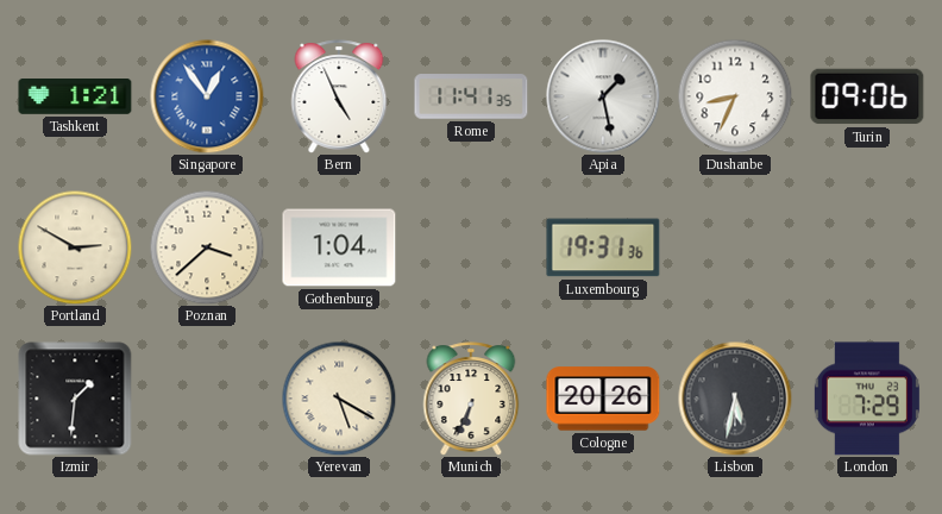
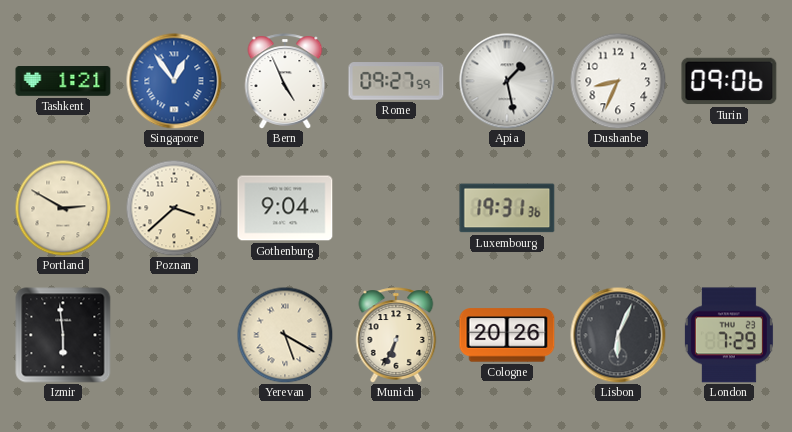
Rome: 11:41 -> 09:27
Gothenburg: 1:04 -> 9:04
Izmir: 1:31 -> 5:59
Lisbon: 5:32 -> 6:04
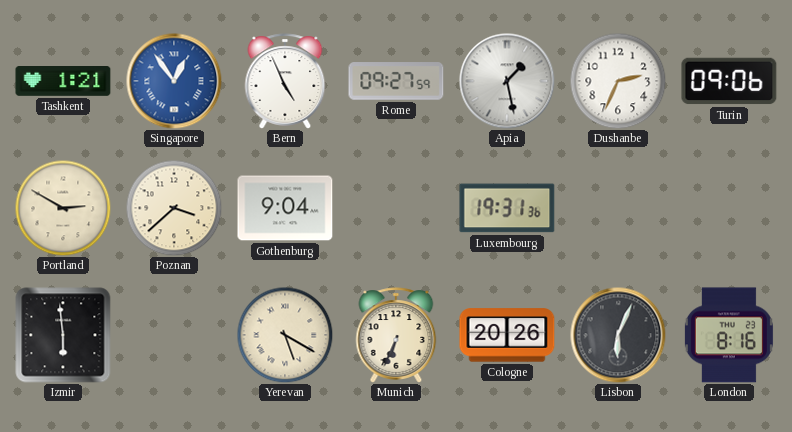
Dushanbe: 8:34 -> 2:34
London: 7:29 -> 8:16
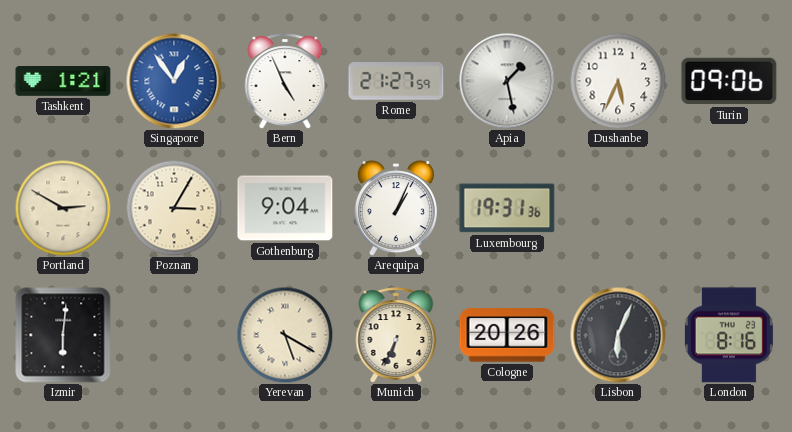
Rome: 09:27 -> 21:27
Dushanbe: 2:34 -> 5:34
Poznan: 3:38 -> 3:05
Arequipa: none -> 1:04
Izmir: 5:59 -> 6:01
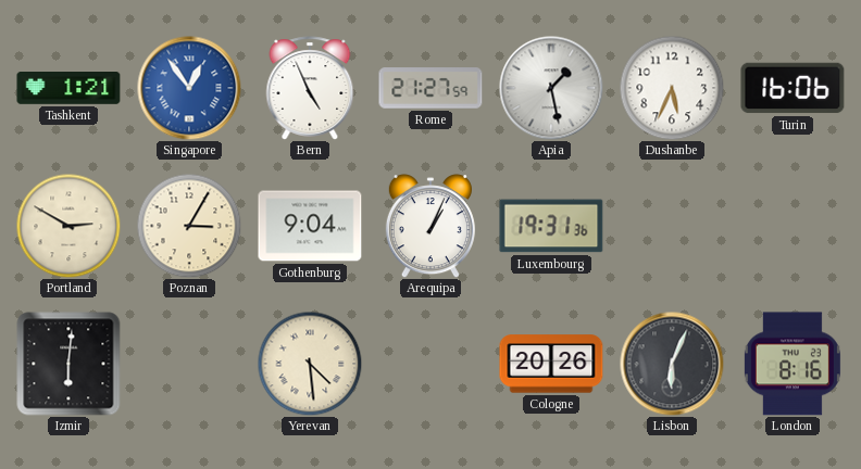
Turin: 09:06 -> 16:06
Yerevan: 5:20 -> 4:29
Munich: 6:34 -> none
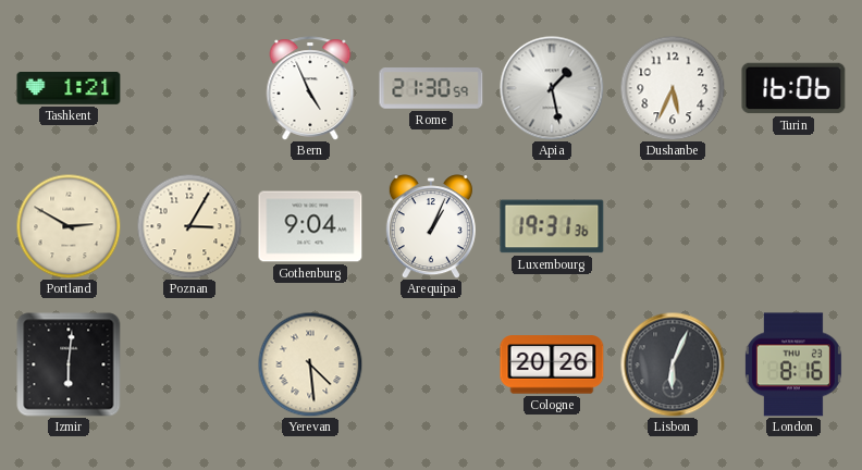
Singapore: 12:54 -> none
Rome: 21:27 -> 21:30
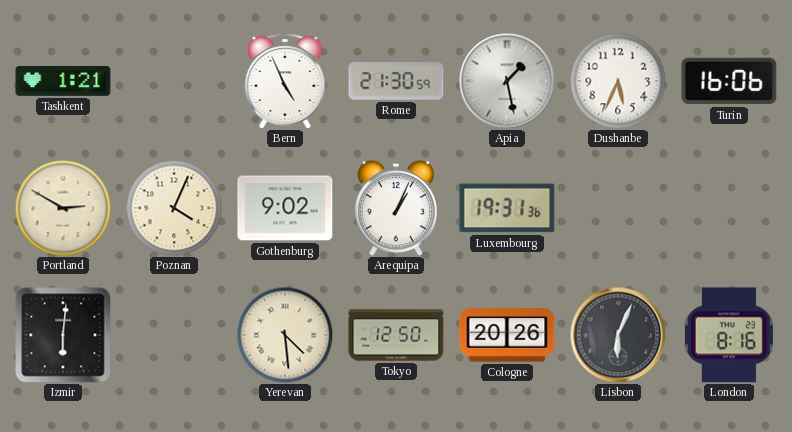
Poznan: 3:05 -> 4:04
Gothenburg: 9:04 -> 9:02
Tokyo: none -> 12:50
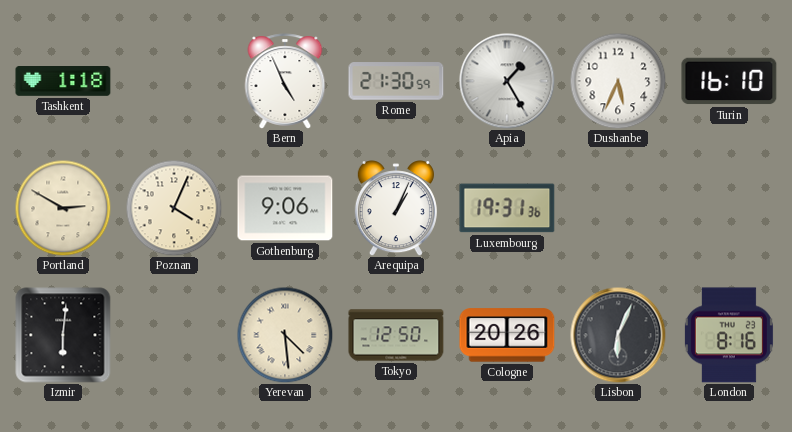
Tashkent: 1:21 -> 1:18
Apia: 1:28 -> 1:25
Turin: 16:06 -> 16:10
Gothenburg: 9:02 -> 9:06
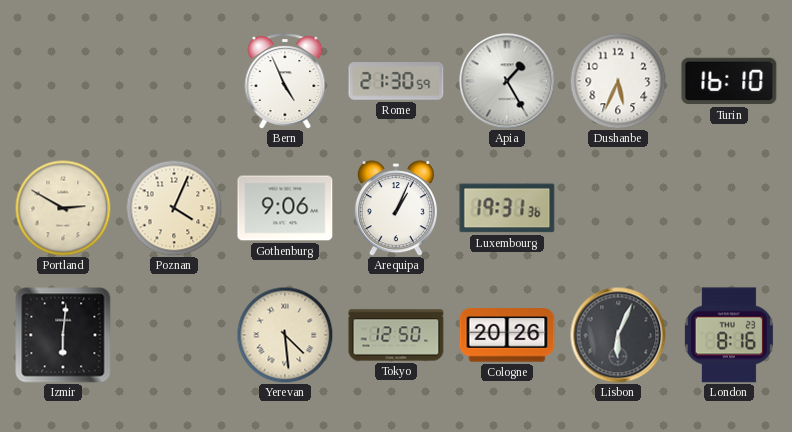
Tashkent: 1:18 -> none
